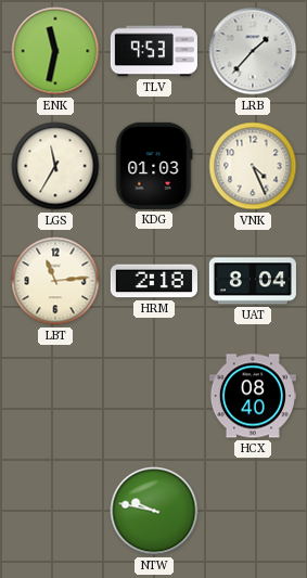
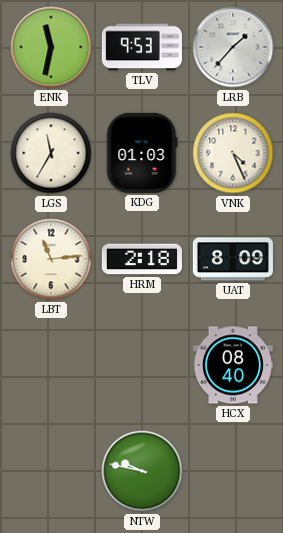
UAT: 8:04 -> 8:09
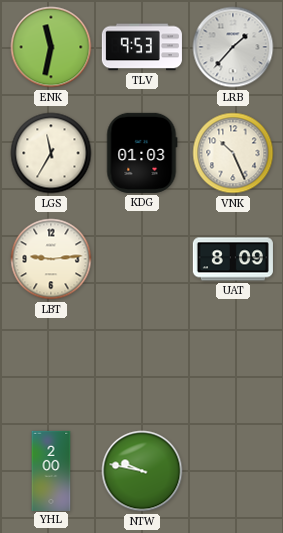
VNK: 4:26 -> 10:26
LBT: 11:14 -> 9:14
HRM: 2:18 -> none
HCX: 08:40 -> none
YHL: none -> 2:00
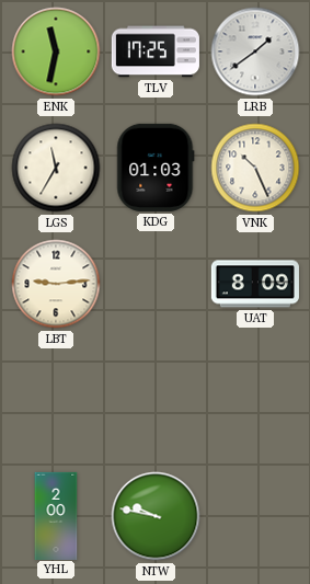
TLV: 9:53 -> 17:25
LRB: 1:37 -> 1:39
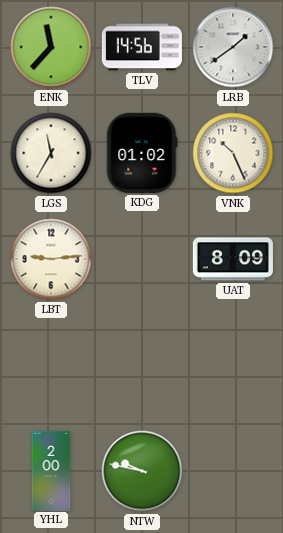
ENK: 11:32 -> 11:37
TLV: 17:25 -> 14:56
KDG: 01:03 -> 01:02
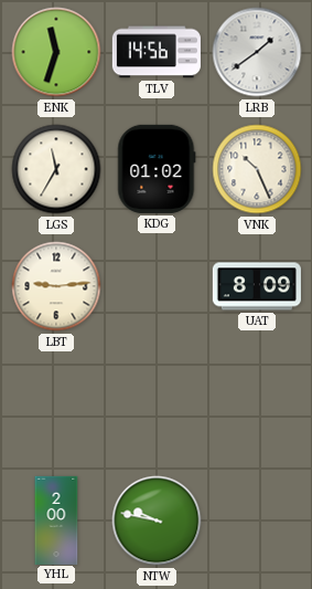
ENK: 11:37 -> 11:33
